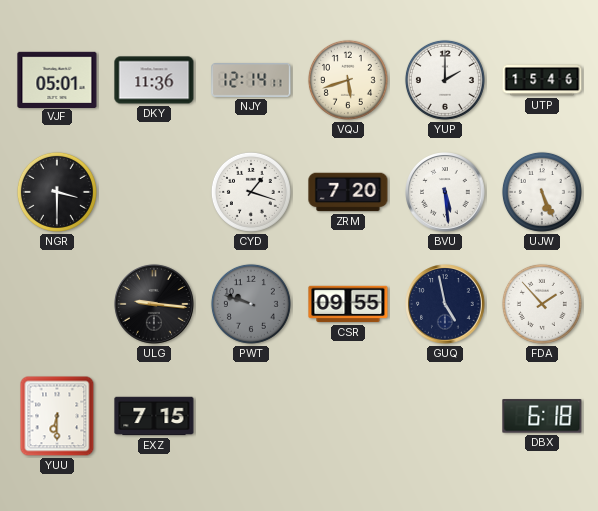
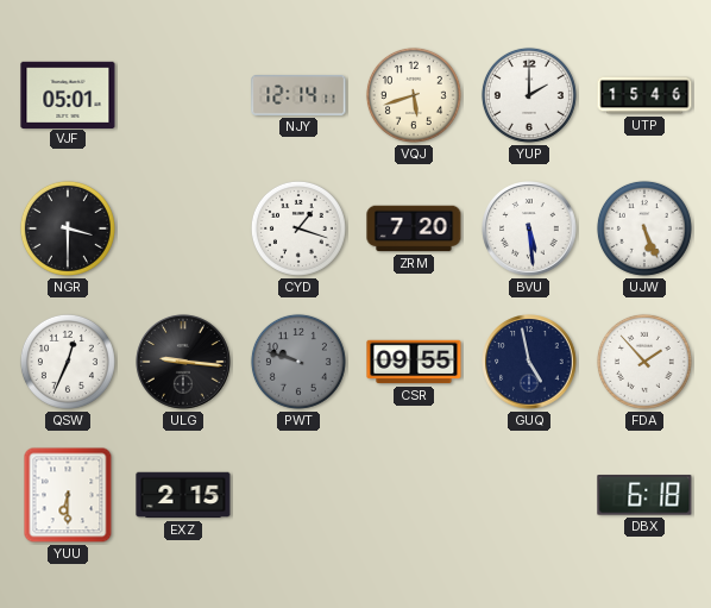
DKY: 11:36 -> none
QSW: none -> 12:34
EXZ: 7:15 -> 2:15
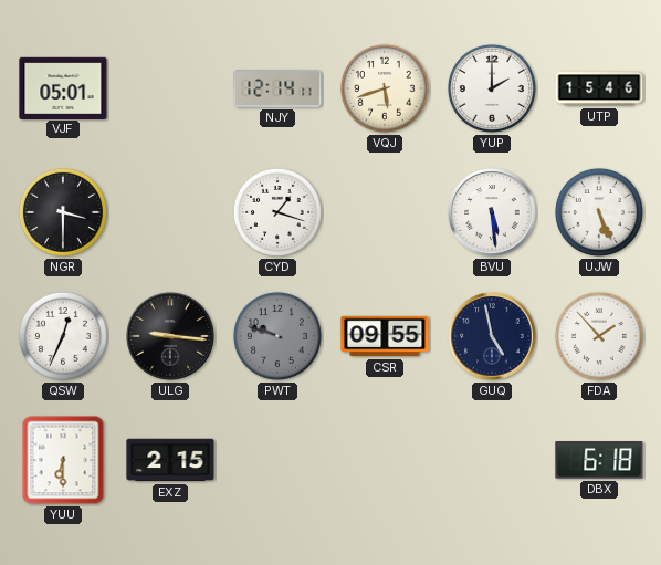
ZRM: 7:20 -> none
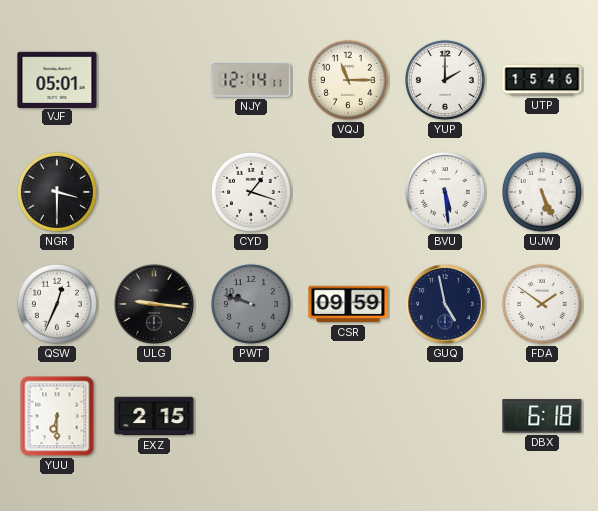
VQJ: 5:42 -> 11:15
CSR: 09:55 -> 09:59
FDA: 1:53 -> 1:51
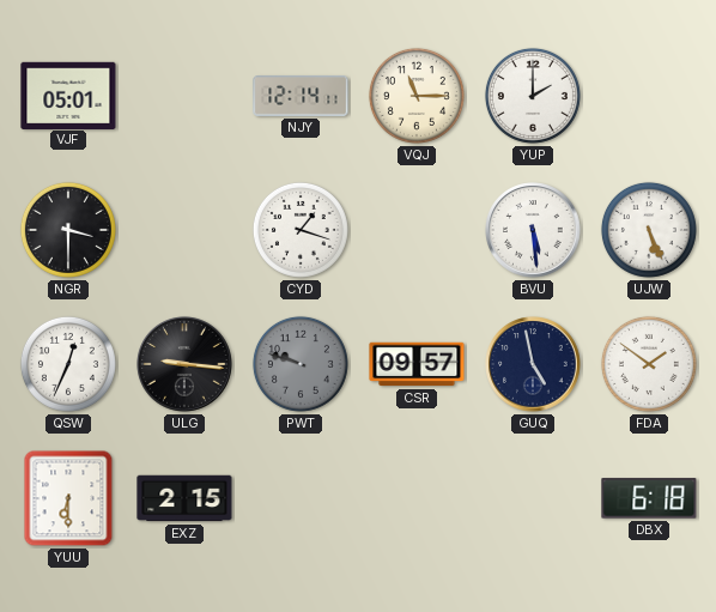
UTP: 15:46 -> none
CSR: 09:59 -> 09:57
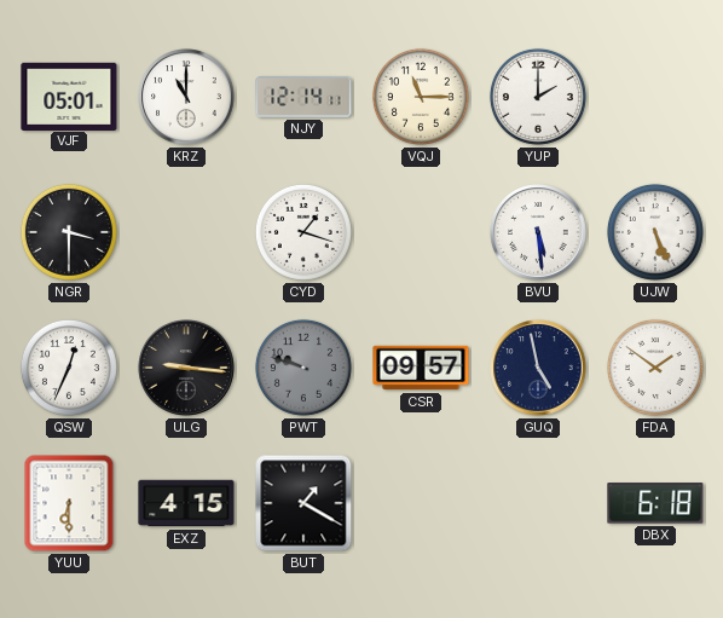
KRZ: none -> 11:00
EXZ: 2:15 -> 4:15
BUT: none -> 1:20
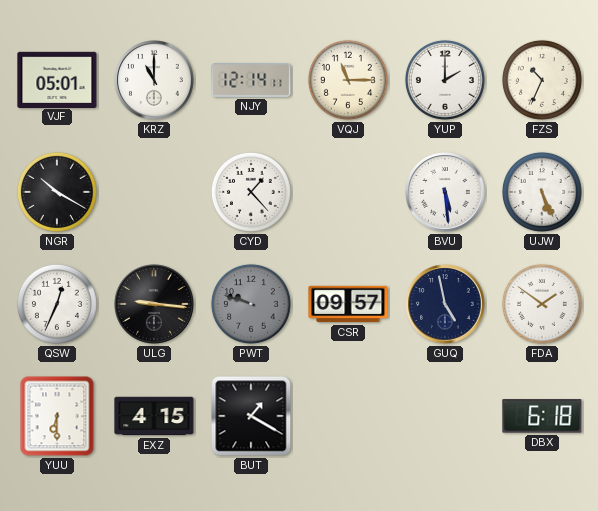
FZS: none -> 10:34
NGR: 3:30 -> 10:20
CYD: 1:18 -> 1:23
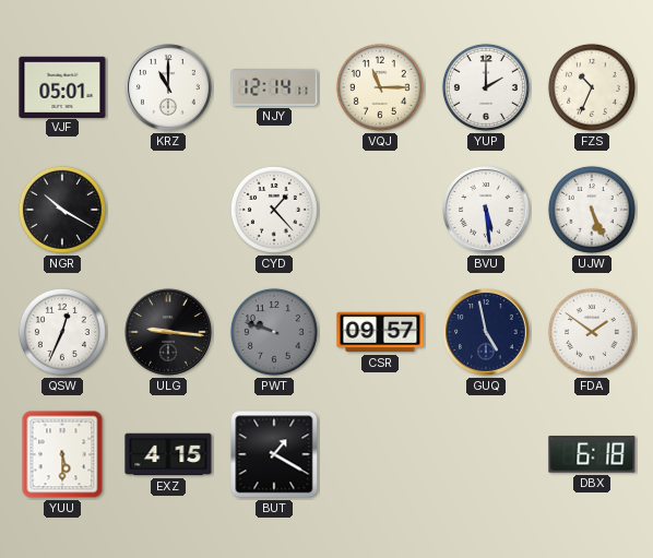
YUU: 6:30 -> 5:30
